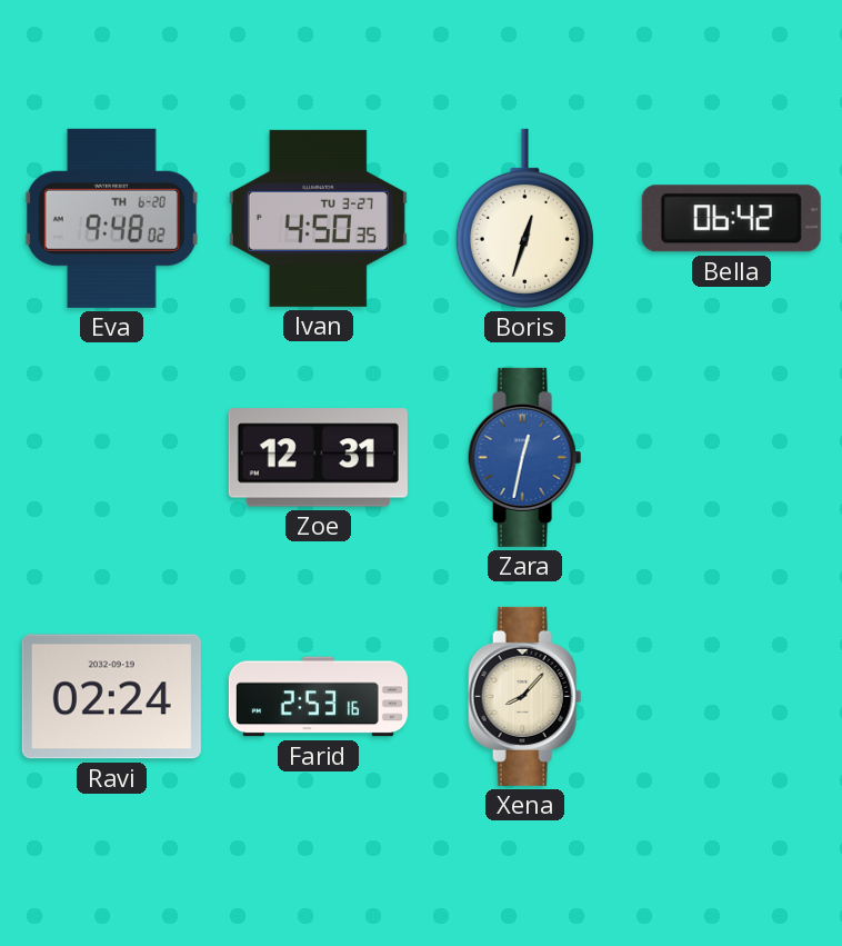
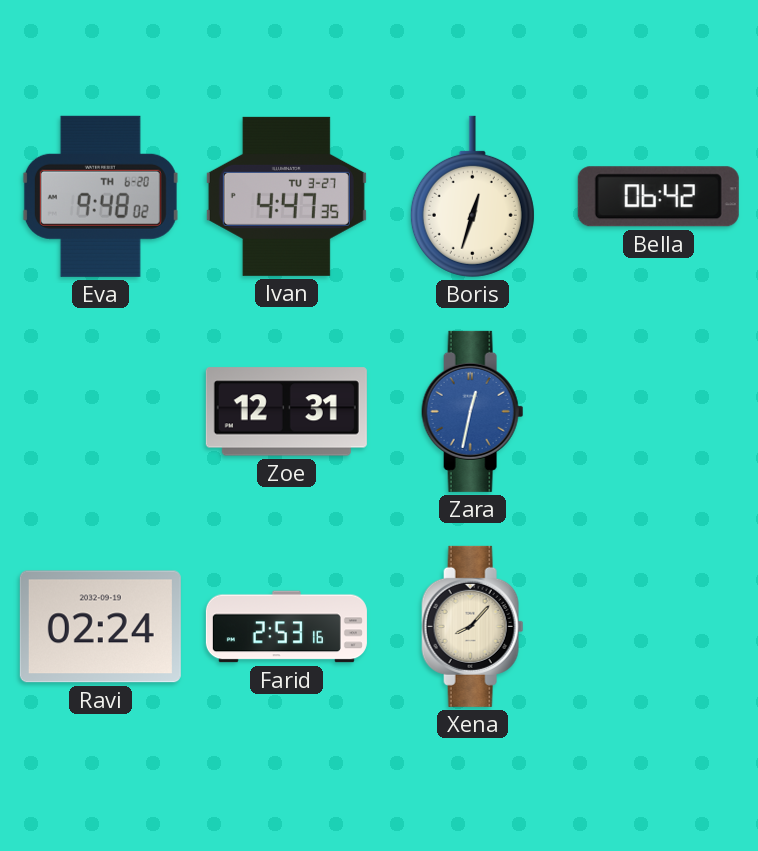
Ivan: 4:50 -> 4:47
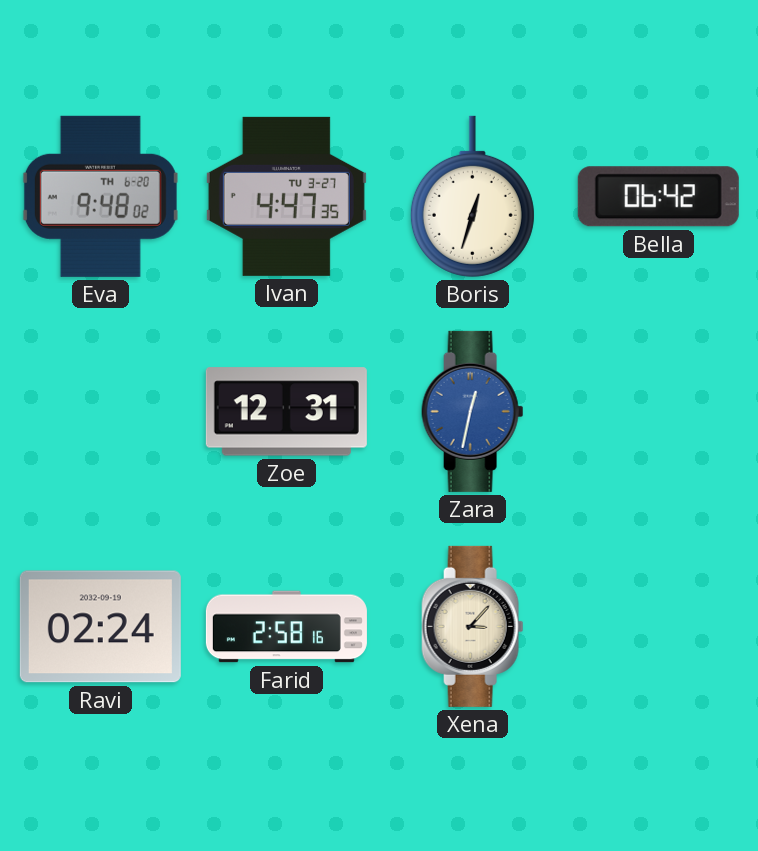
Farid: 2:53 -> 2:58
Xena: 8:07 -> 3:07
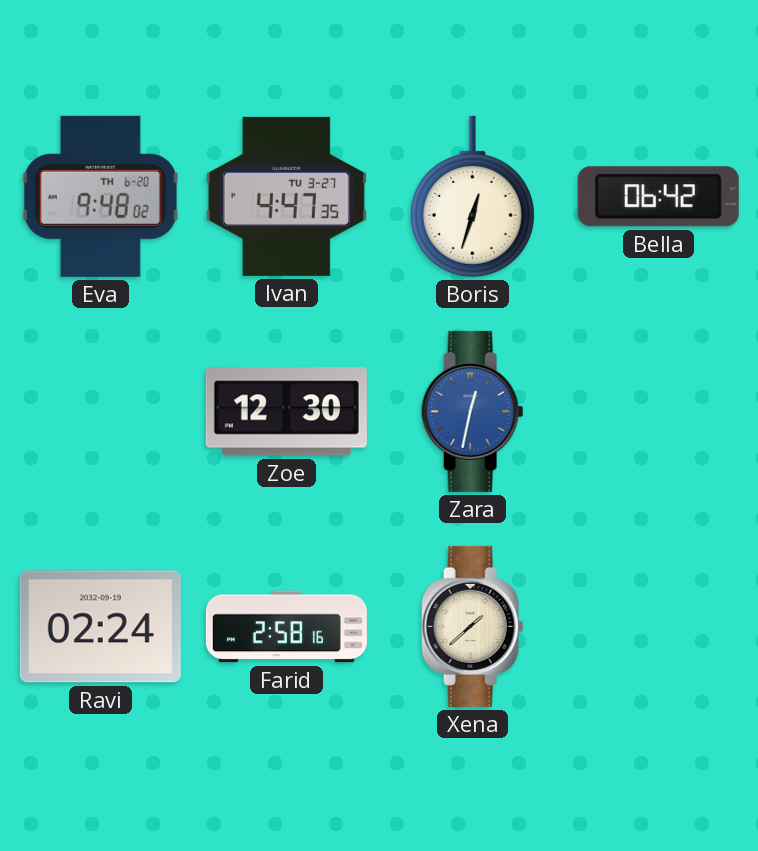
Zoe: 12:31 -> 12:30
Xena: 3:07 -> 1:38
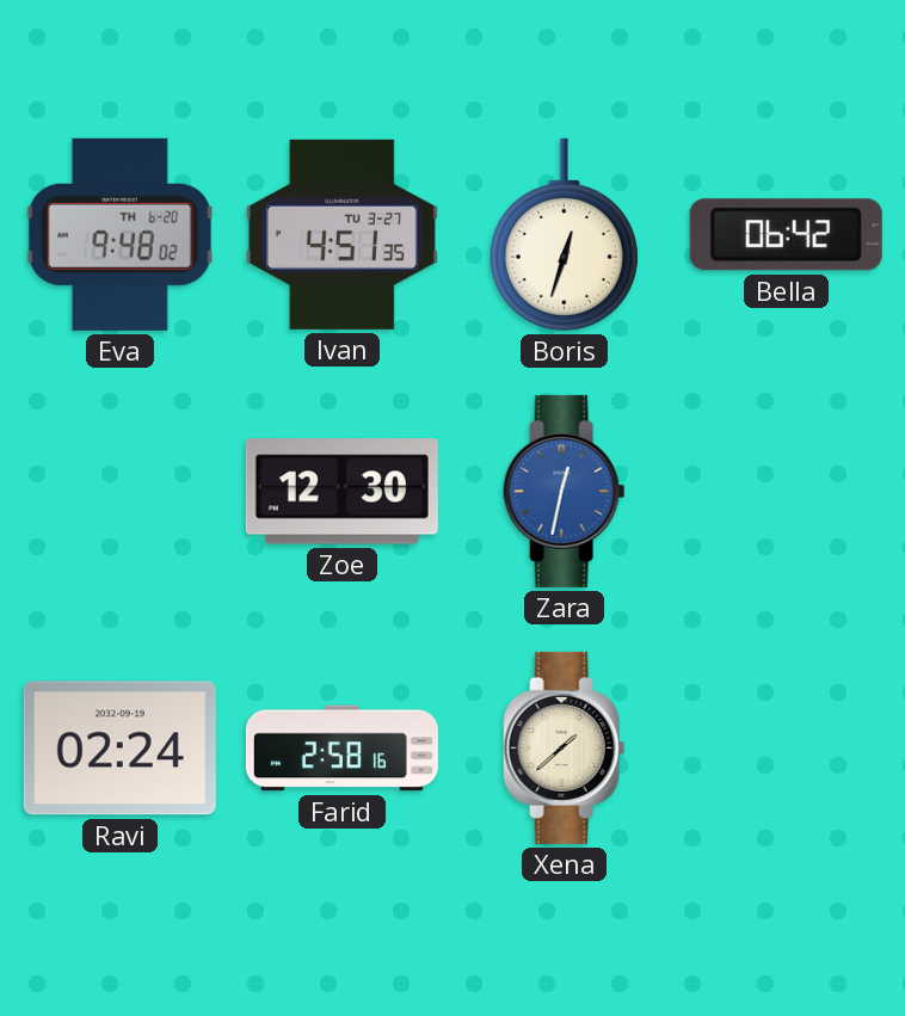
Ivan: 4:47 -> 4:51
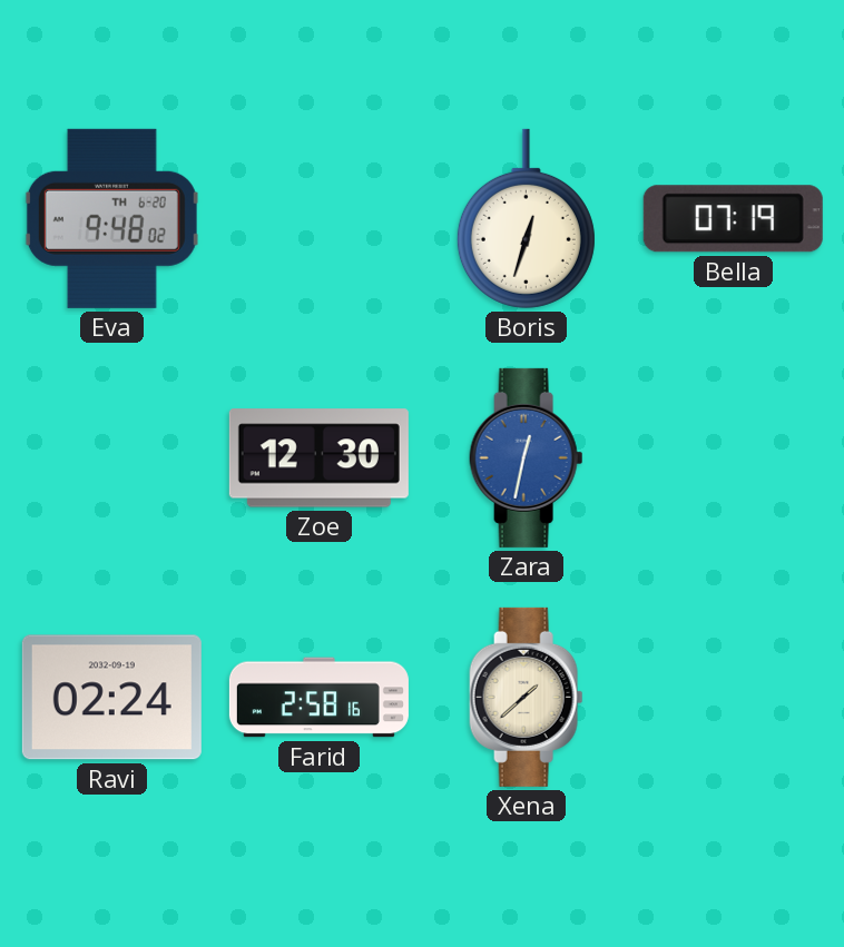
Ivan: 4:51 -> none
Bella: 06:42 -> 07:19
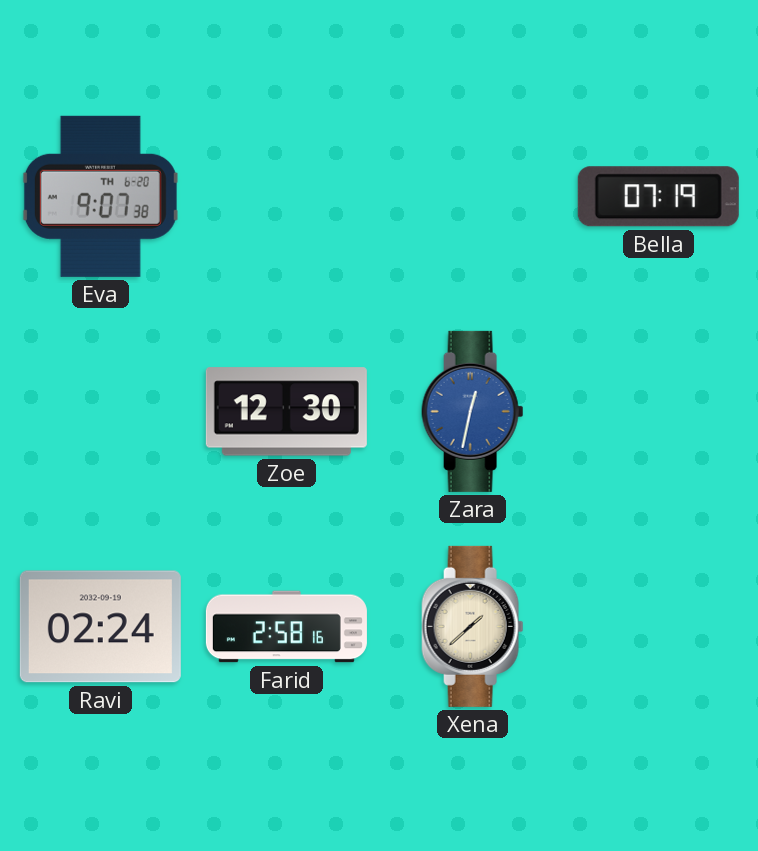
Eva: 9:48 -> 9:07
Boris: 12:33 -> none
